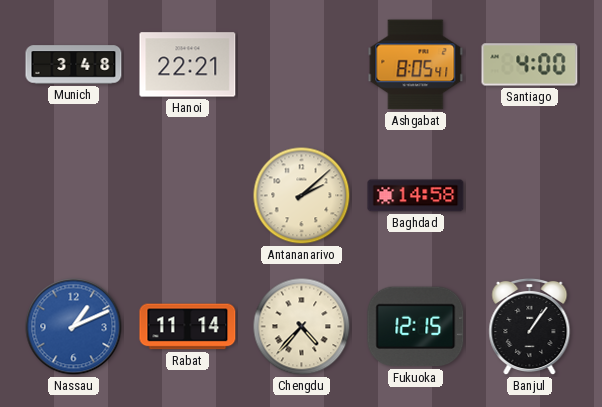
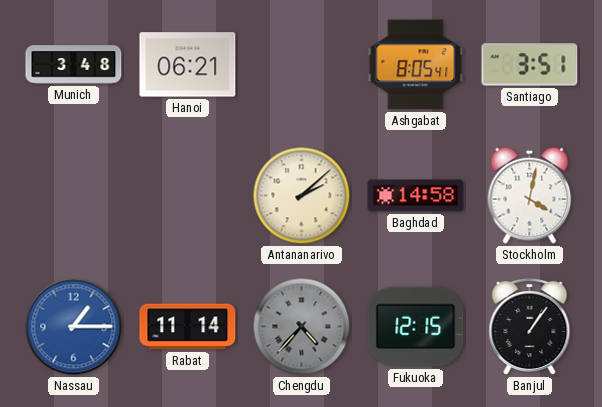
Hanoi: 22:21 -> 06:21
Santiago: 4:00 -> 3:51
Stockholm: none -> 4:02
Nassau: 1:11 -> 1:15
Chengdu dial: cream -> grey
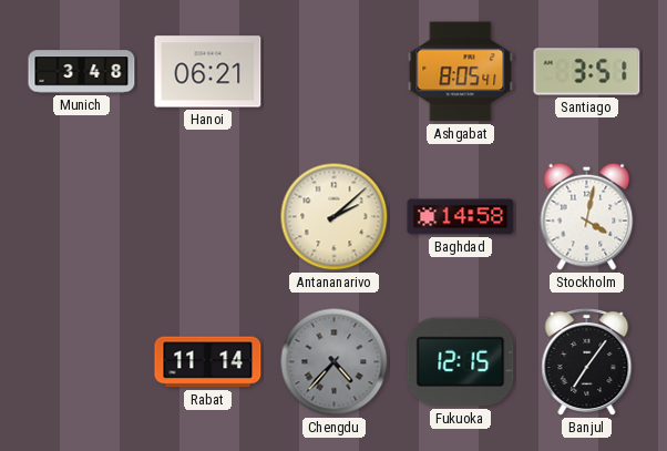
Nassau: 1:15 -> none
Banjul: 1:06 -> 7:06
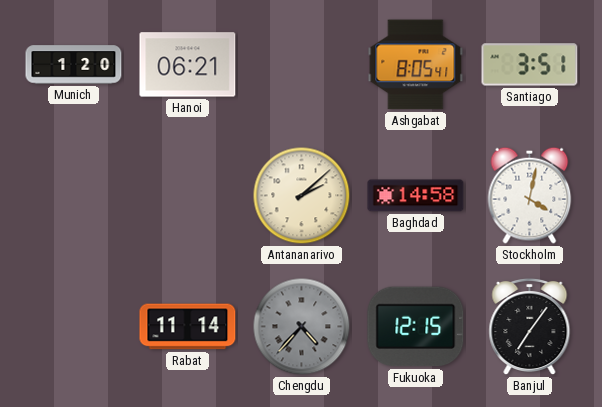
Munich: 3:48 -> 1:20
